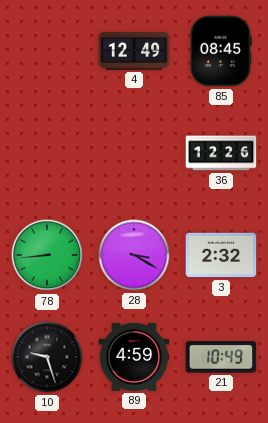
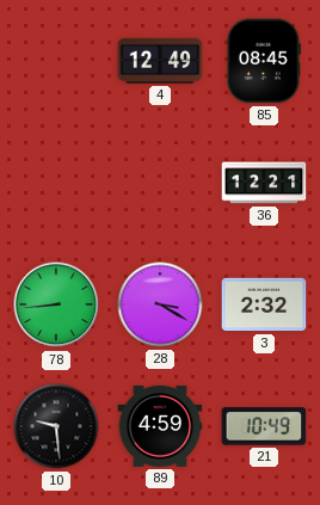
36: 12:26 -> 12:21
10: 9:27 -> 9:29
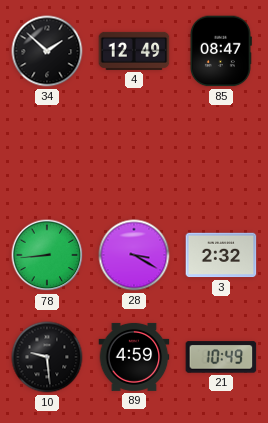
34: none -> 1:52
85: 08:45 -> 08:47
36: 12:21 -> none
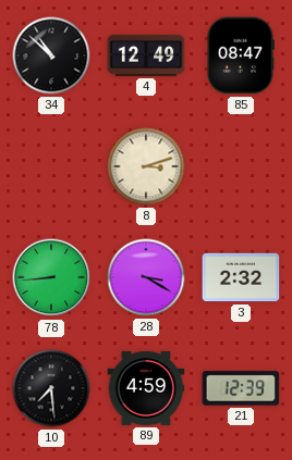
34: 1:52 -> 10:52
8: none -> 3:12
10: 9:29 -> 7:29
21: 10:49 -> 12:39
